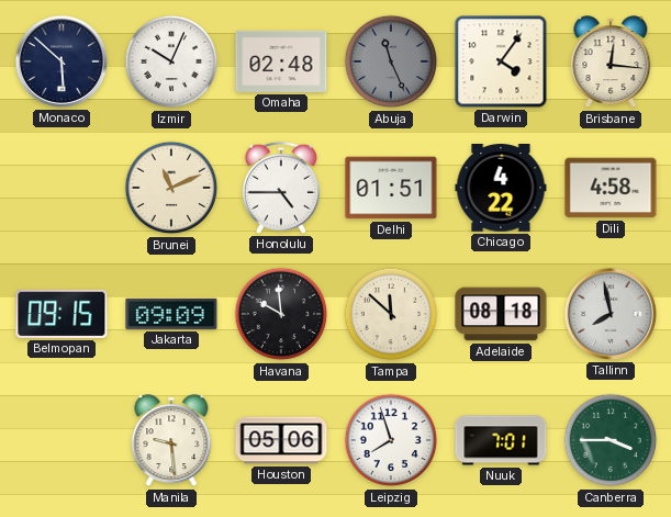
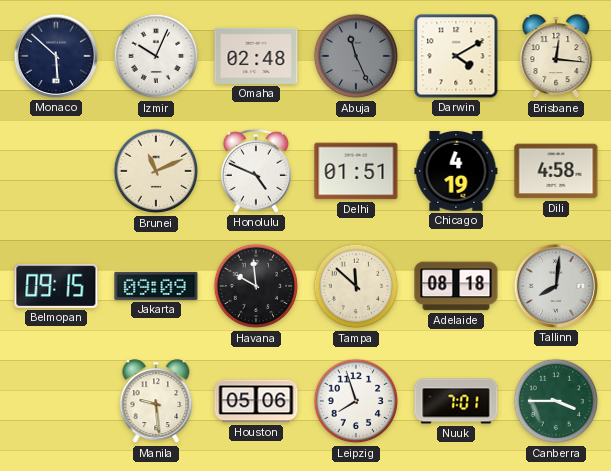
Darwin: 4:06 -> 4:10
Honolulu: 4:45 -> 4:49
Chicago: 4:22 -> 4:19
Tallinn: 7:58 -> 8:01
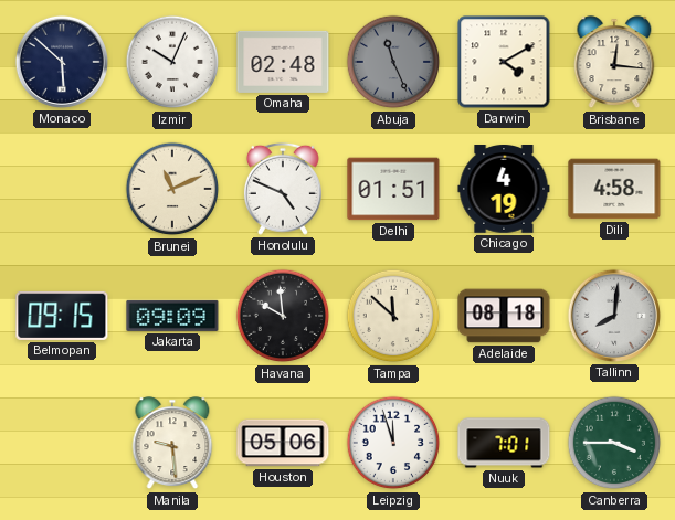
Leipzig: 7:57 -> 11:57
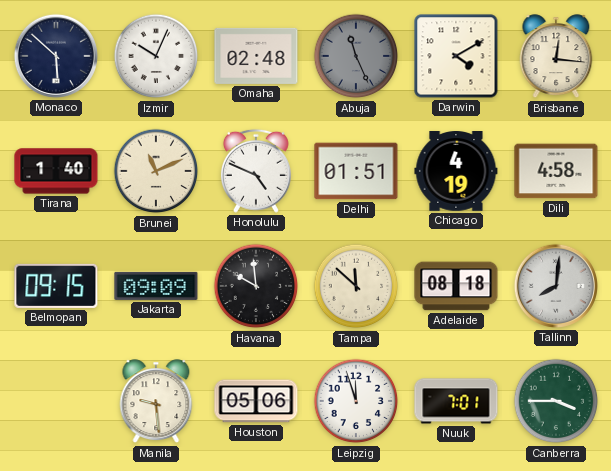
Tirana: none -> 1:40
